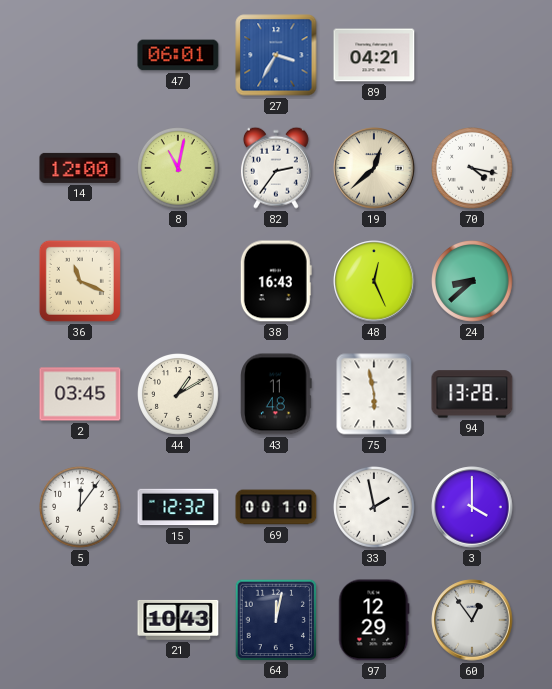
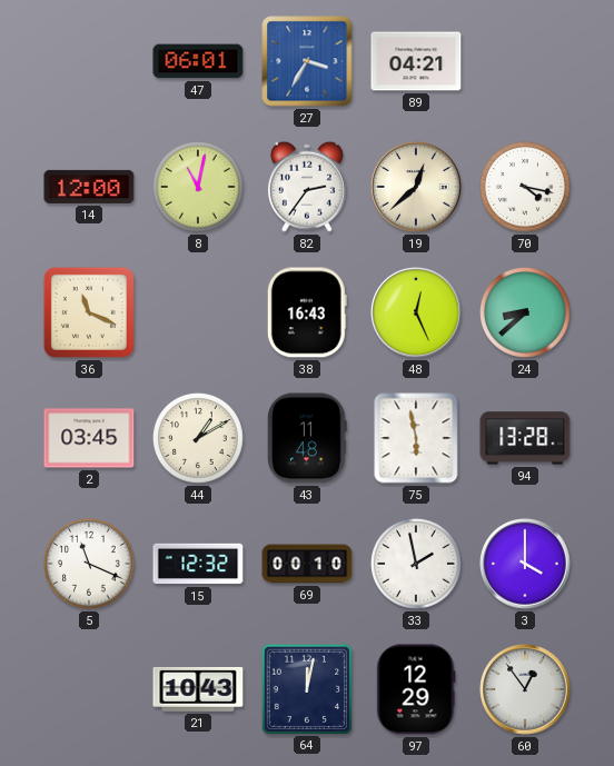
5: 12:06 -> 11:19
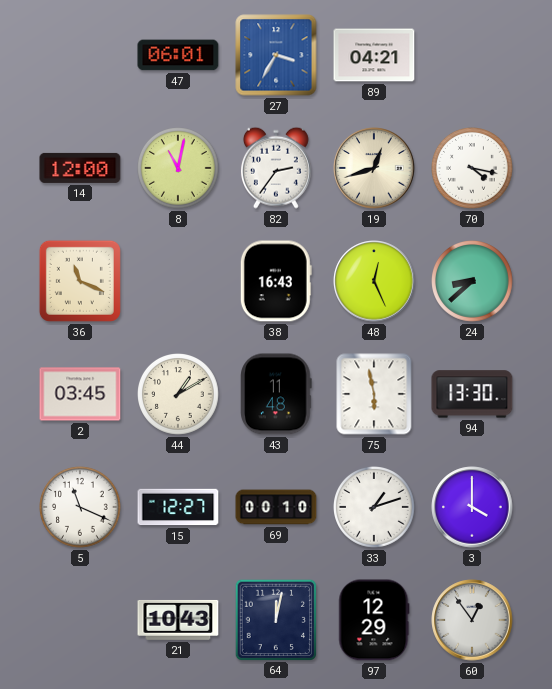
19: 12:38 -> 12:42
94: 13:28 -> 13:30
15: 12:32 -> 12:27
33: 1:58 -> 1:12
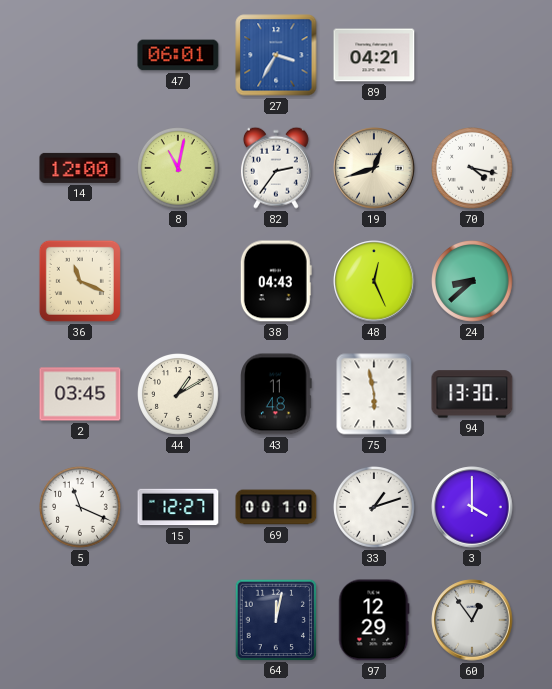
38: 16:43 -> 04:43
21: 10:43 -> none
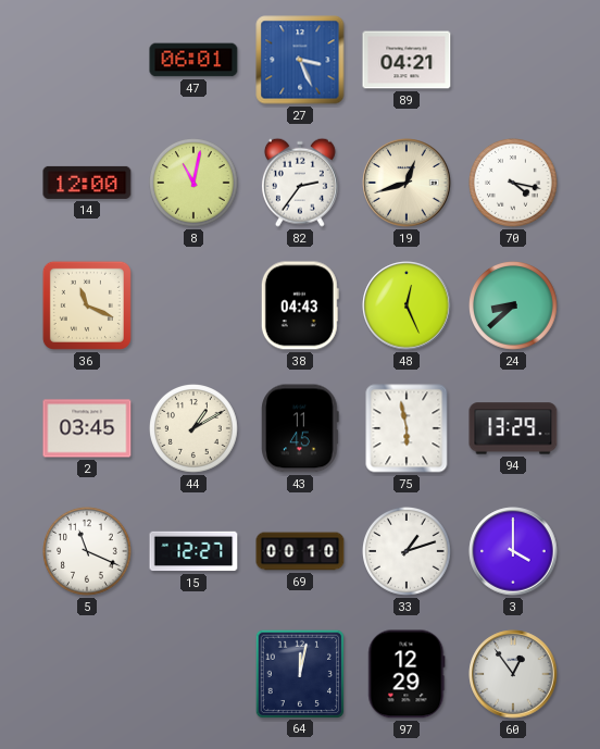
27: 3:35 -> 3:26
43: 11:48 -> 11:45
94: 13:30 -> 13:29
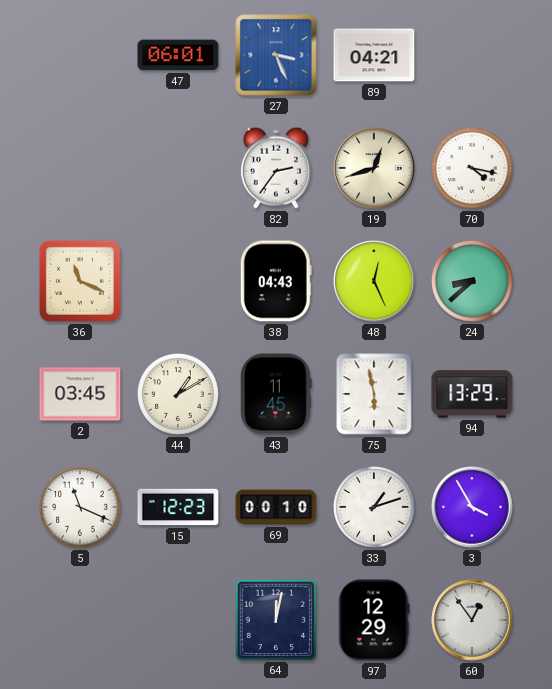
14: 12:00 -> none
8: 11:02 -> none
15: 12:27 -> 12:23
3: 4:00 -> 3:55
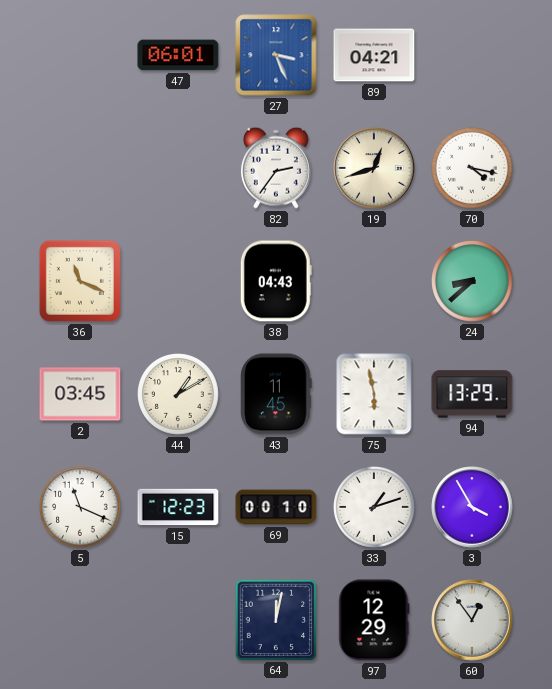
48: 12:26 -> none
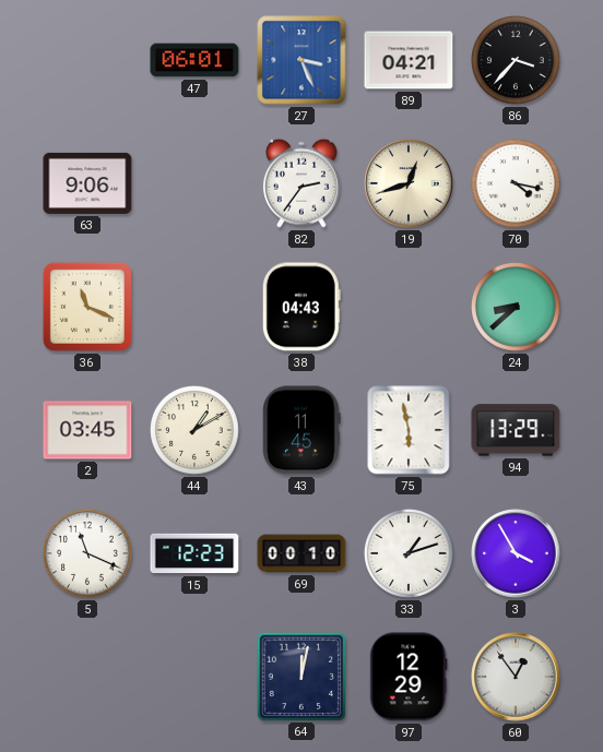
86: none -> 3:37
63: none -> 9:06
